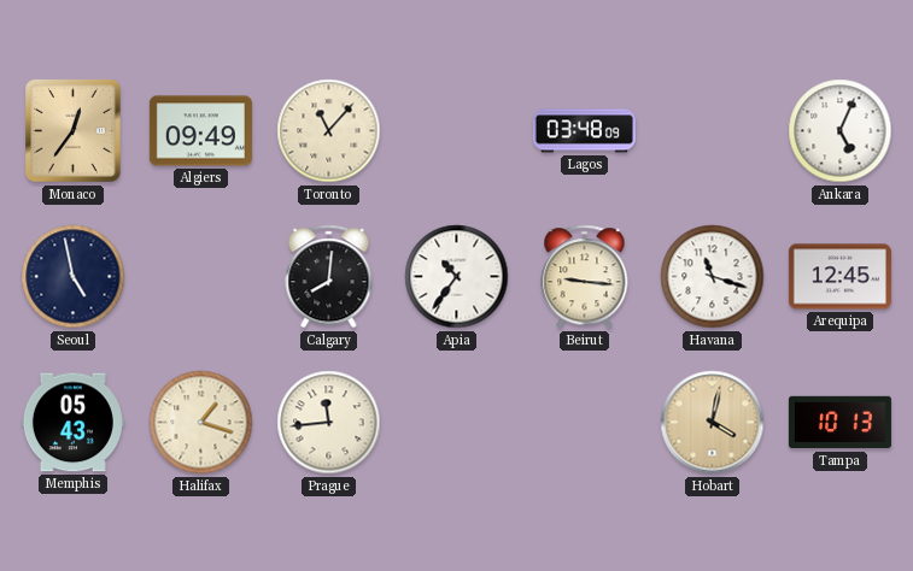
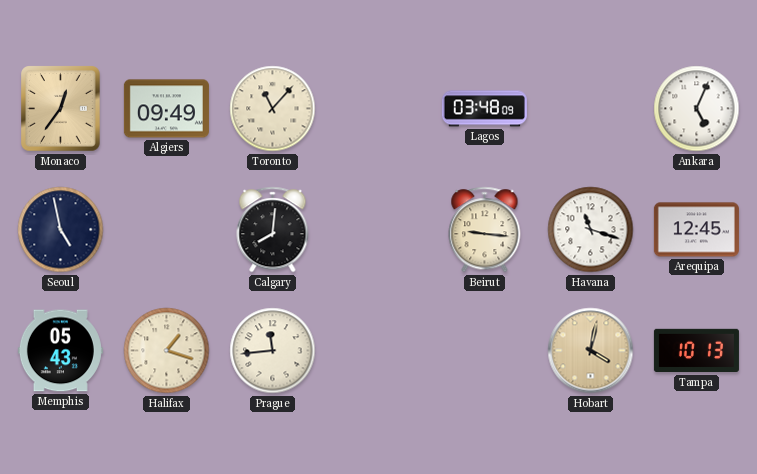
Apia: 10:36 -> none
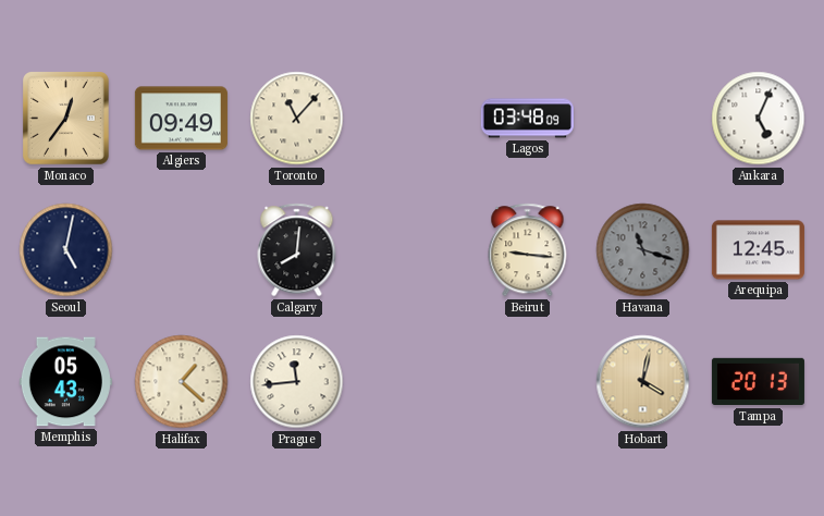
Seoul: 4:58 -> 5:02
Havana dial: white -> grey
Halifax: 1:18 -> 1:22
Tampa: 10:13 -> 20:13
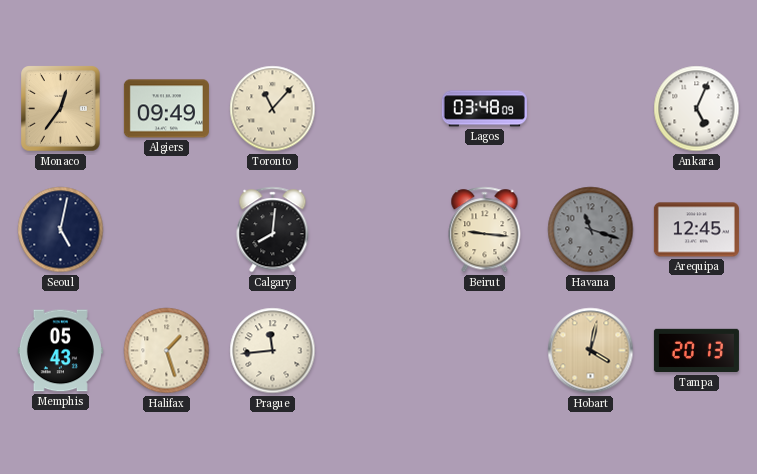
Halifax: 1:22 -> 1:27
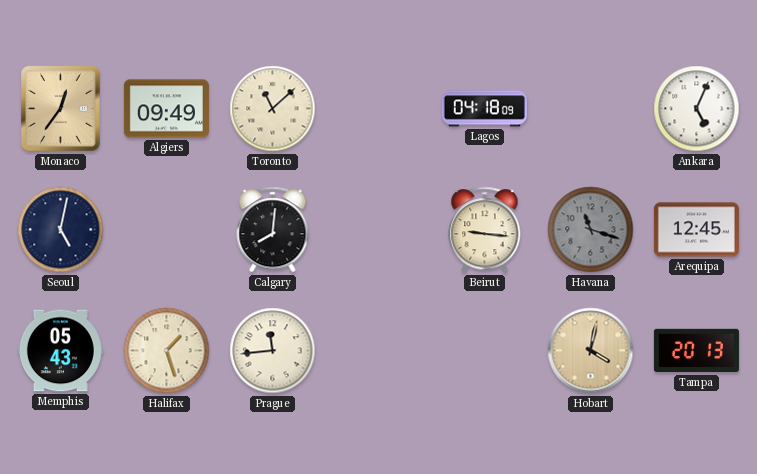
Toronto: 11:07 -> 11:08
Lagos: 03:48 -> 04:18
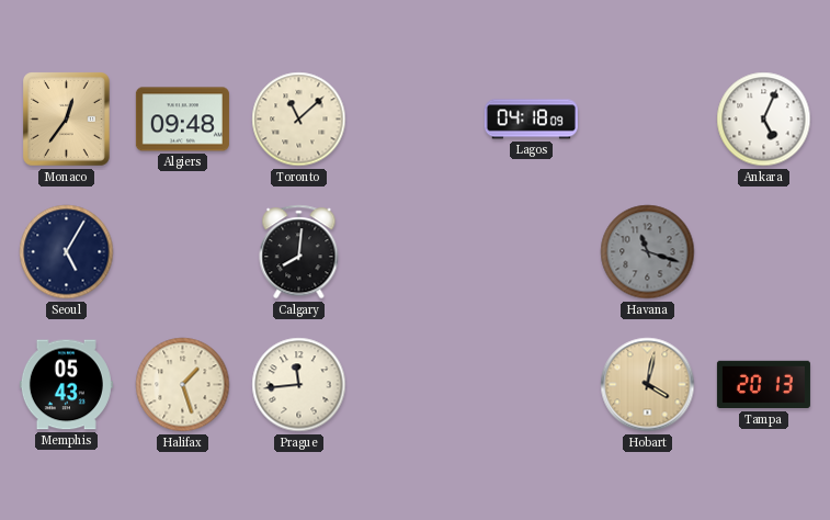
Algiers: 09:49 -> 09:48
Seoul: 5:02 -> 5:05
Beirut: 9:16 -> none
Arequipa: 12:45 -> none
